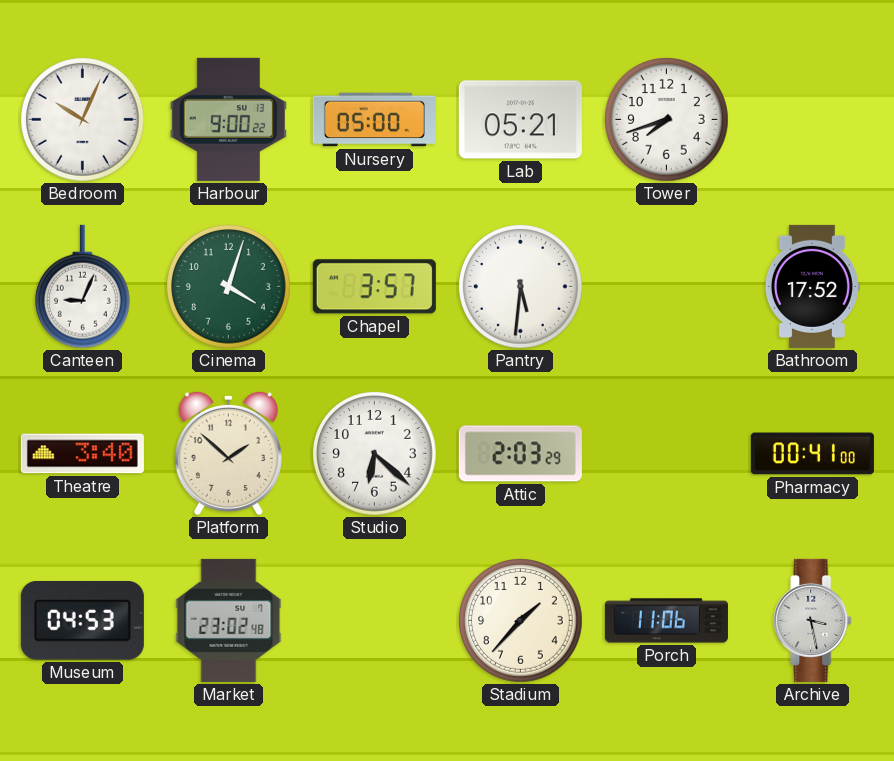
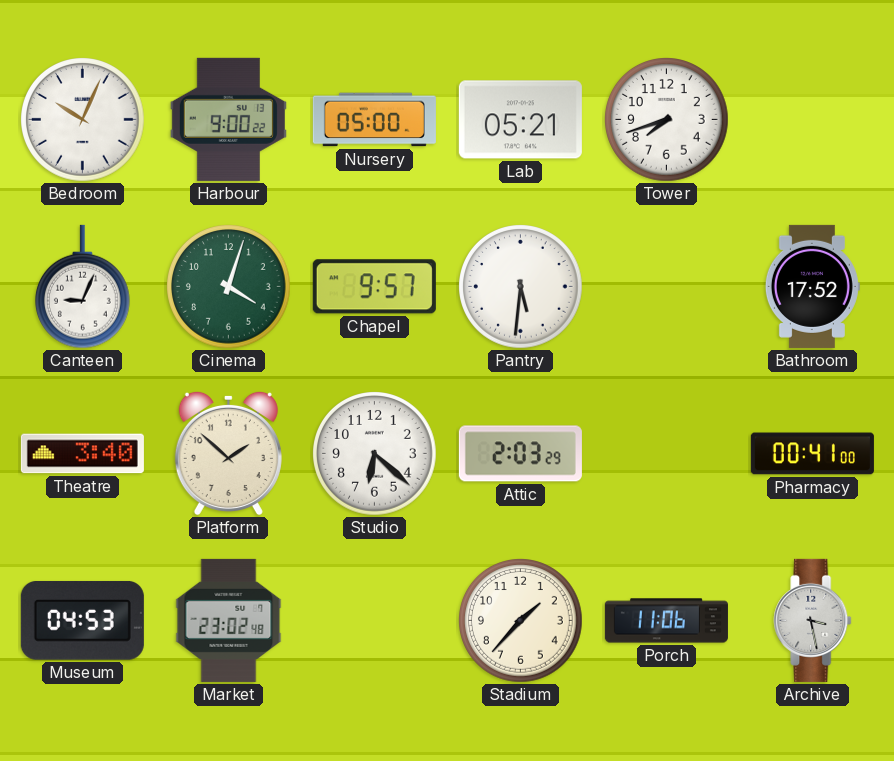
Chapel: 3:57 -> 9:57
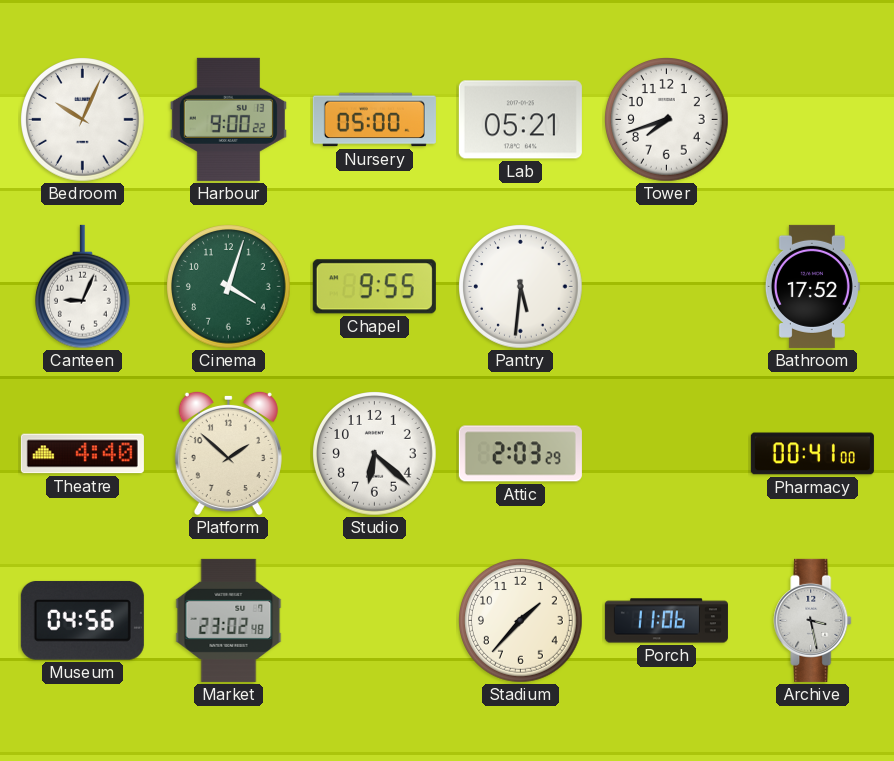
Chapel: 9:57 -> 9:55
Theatre: 3:40 -> 4:40
Museum: 04:53 -> 04:56
